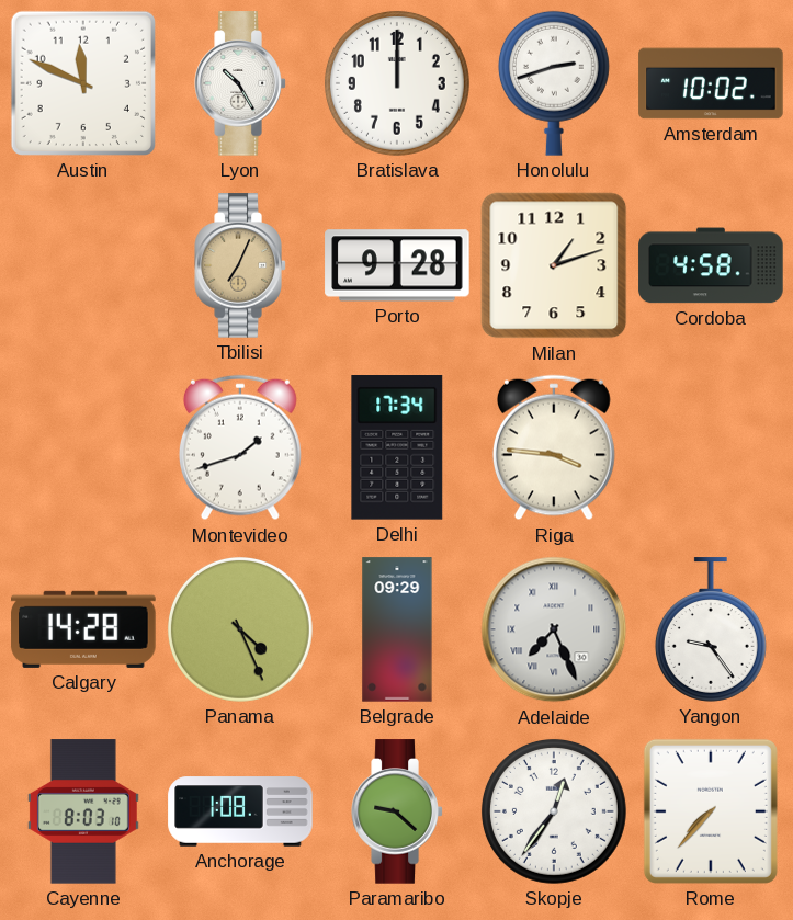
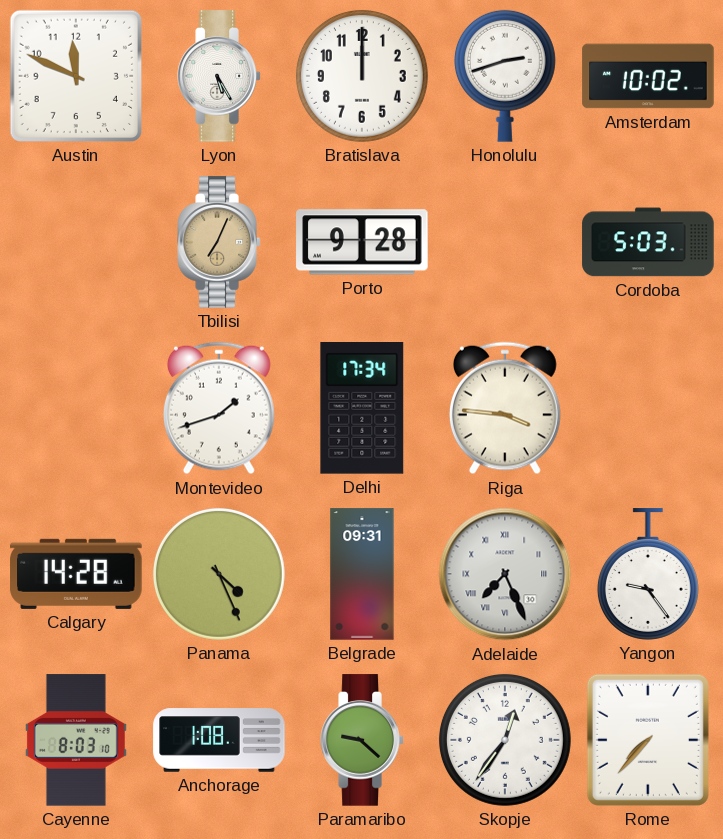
Lyon: 10:25 -> 5:25
Milan: 1:12 -> none
Cordoba: 4:58 -> 5:03
Belgrade: 09:29 -> 09:31
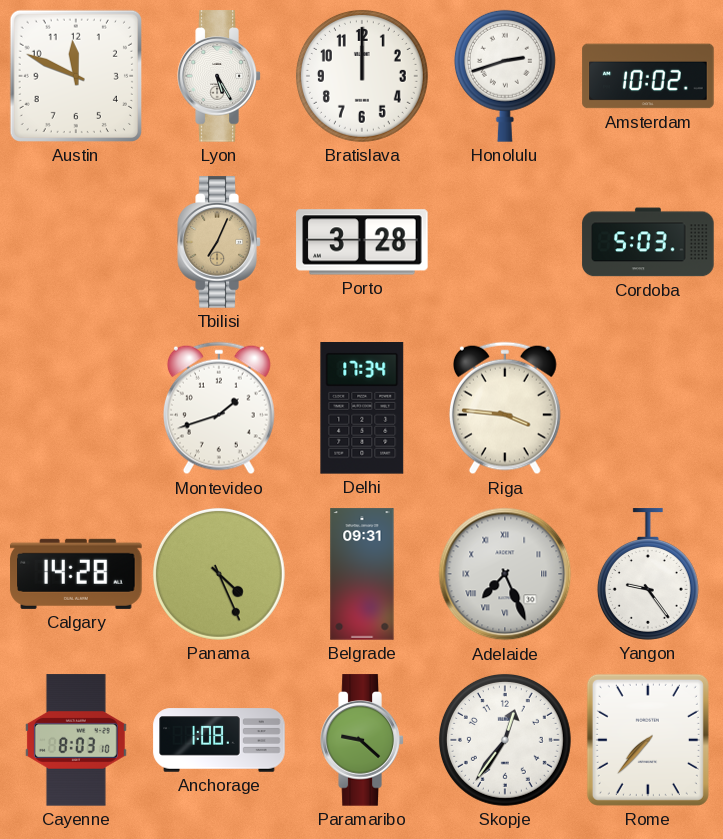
Porto: 9:28 -> 3:28
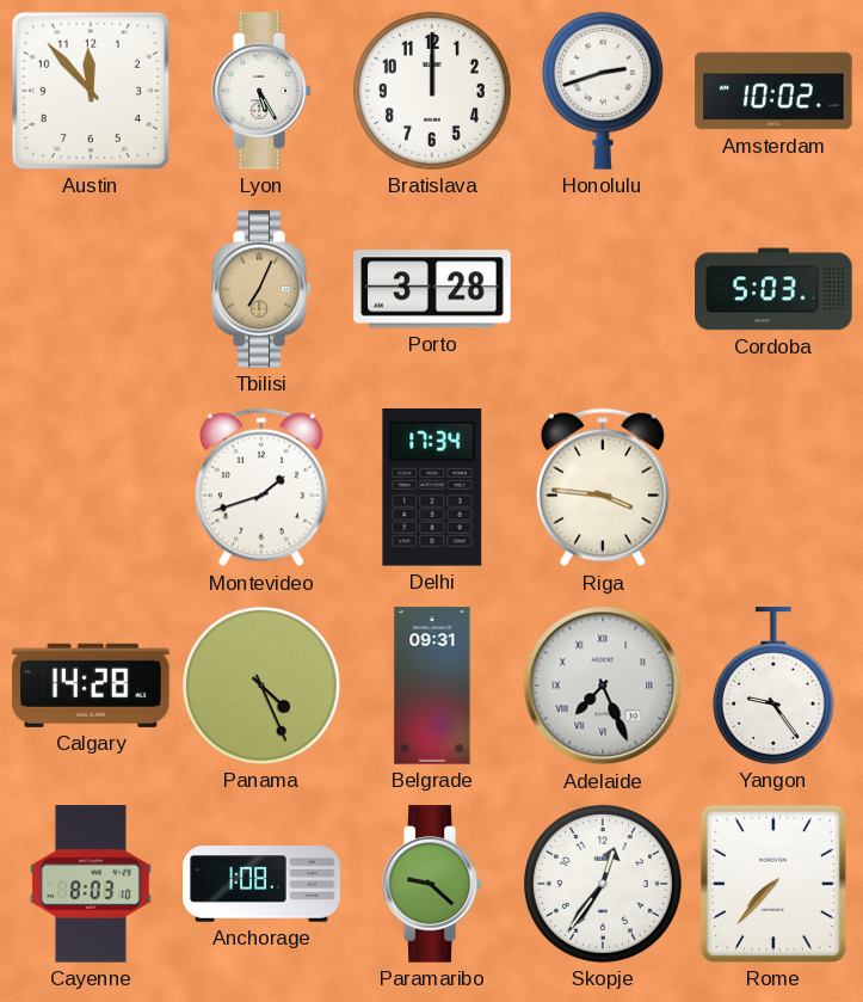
Austin: 11:49 -> 11:53
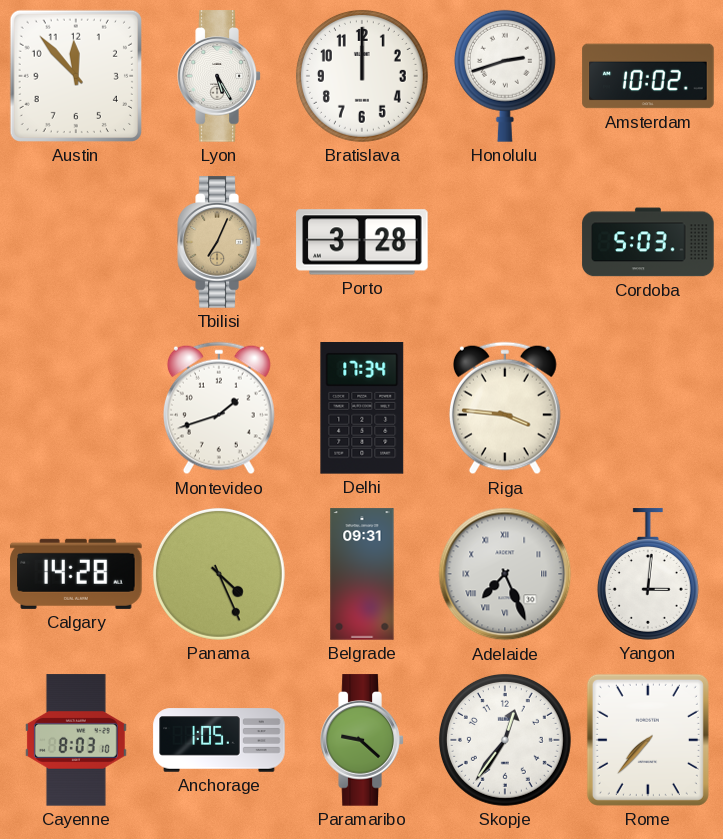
Yangon: 9:24 -> 3:01
Anchorage: 1:08 -> 1:05
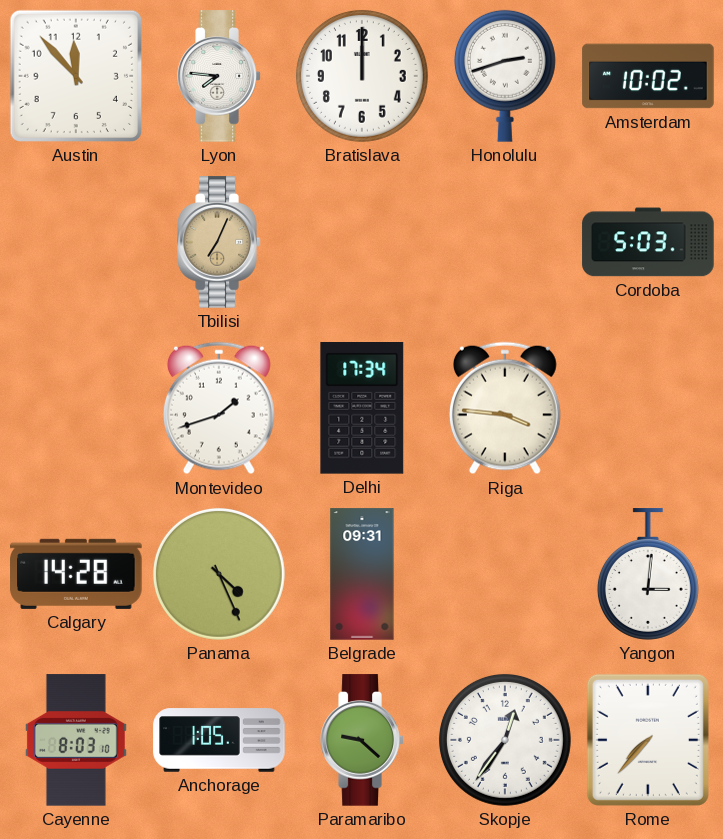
Lyon: 5:25 -> 7:46
Porto: 3:28 -> none
Adelaide: 7:26 -> none
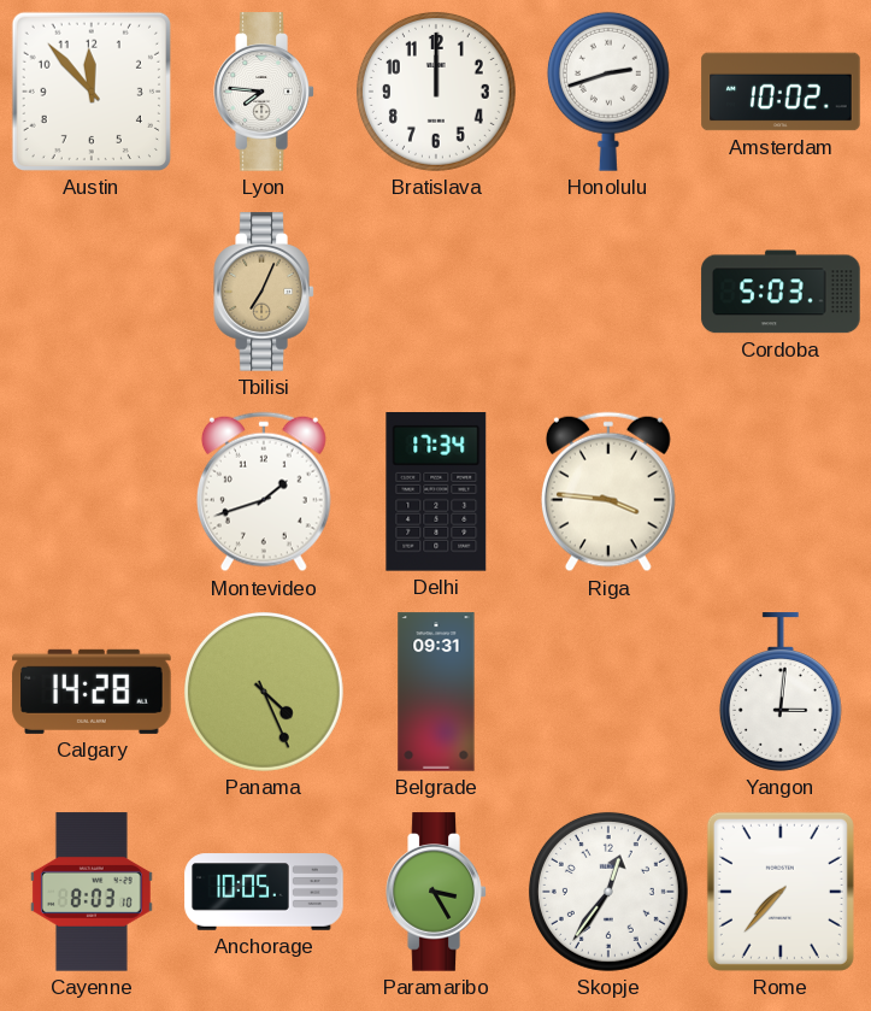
Anchorage: 1:05 -> 10:05
Paramaribo: 9:22 -> 3:25
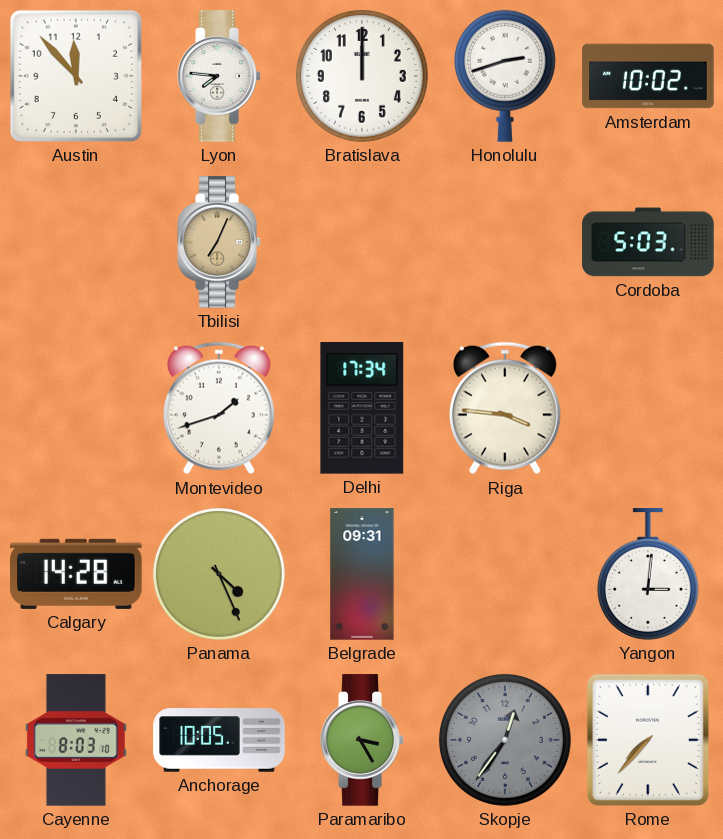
Skopje dial: white -> grey
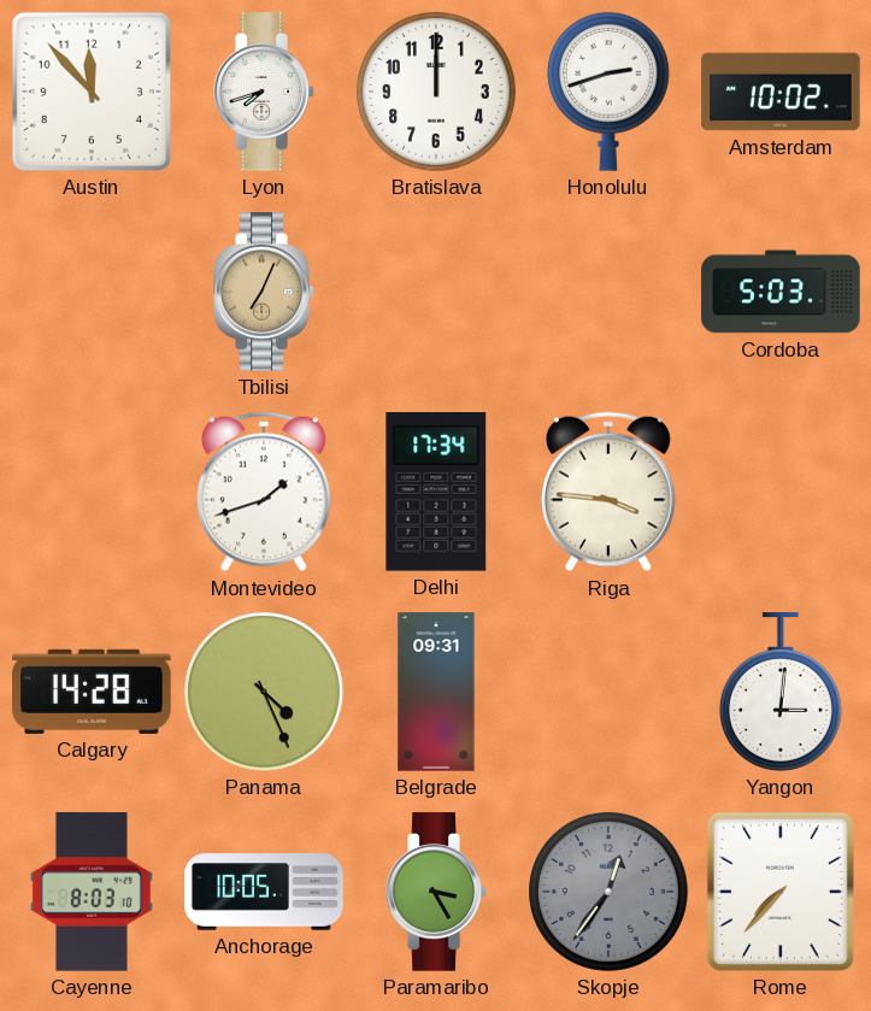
Lyon: 7:46 -> 7:42
